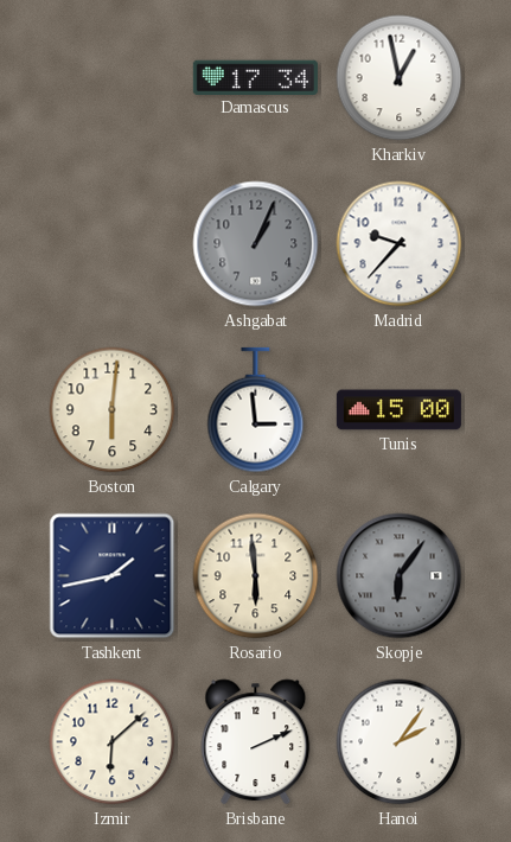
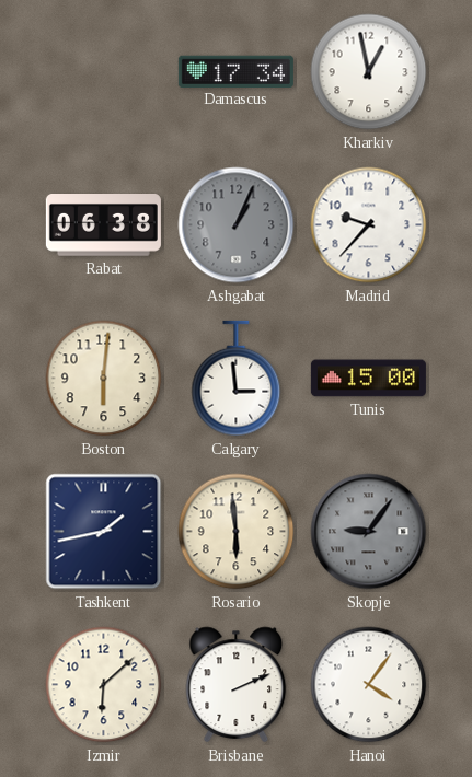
Rabat: none -> 06:38
Skopje: 6:06 -> 9:06
Hanoi: 2:06 -> 4:06
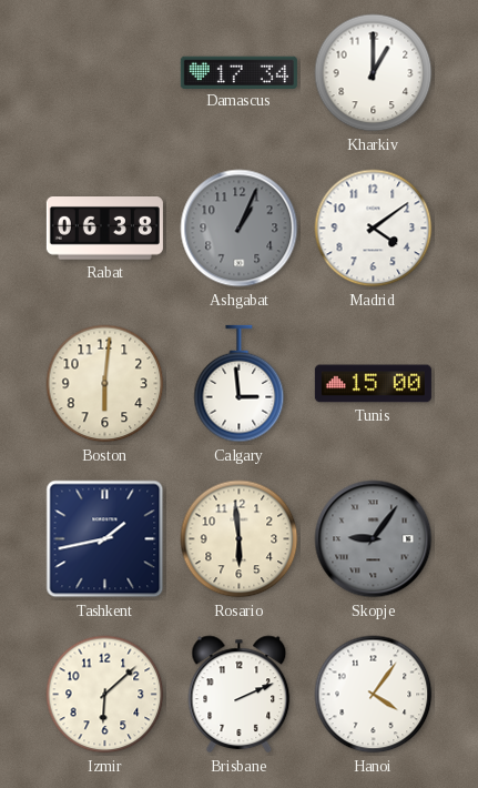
Kharkiv: 12:58 -> 1:00
Madrid: 9:37 -> 4:09
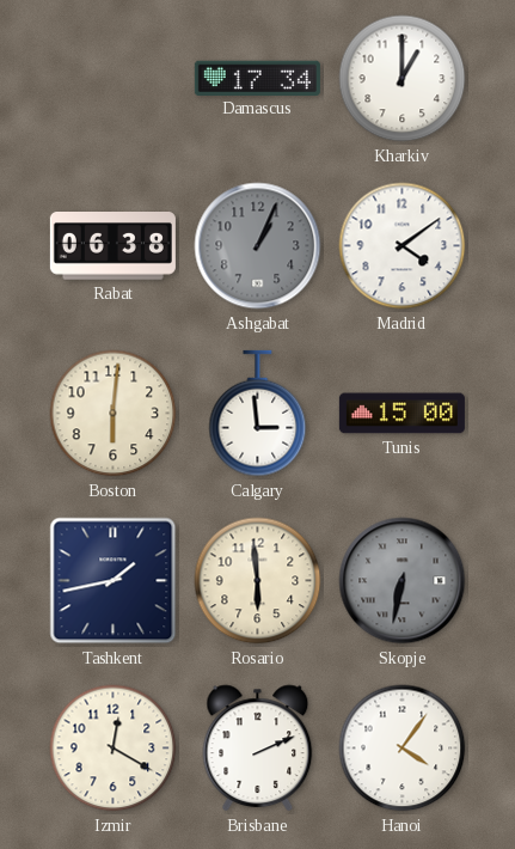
Skopje: 9:06 -> 6:32
Izmir: 6:08 -> 12:20
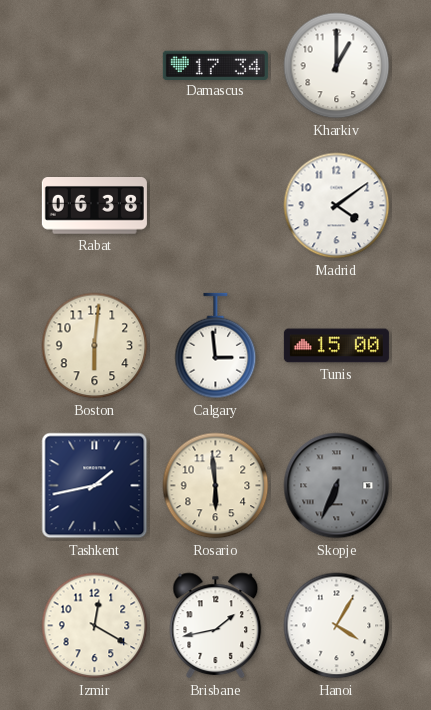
Ashgabat: 1:04 -> none
Skopje: 6:32 -> 6:34
Brisbane: 2:11 -> 1:43
Hanoi: 4:06 -> 4:05
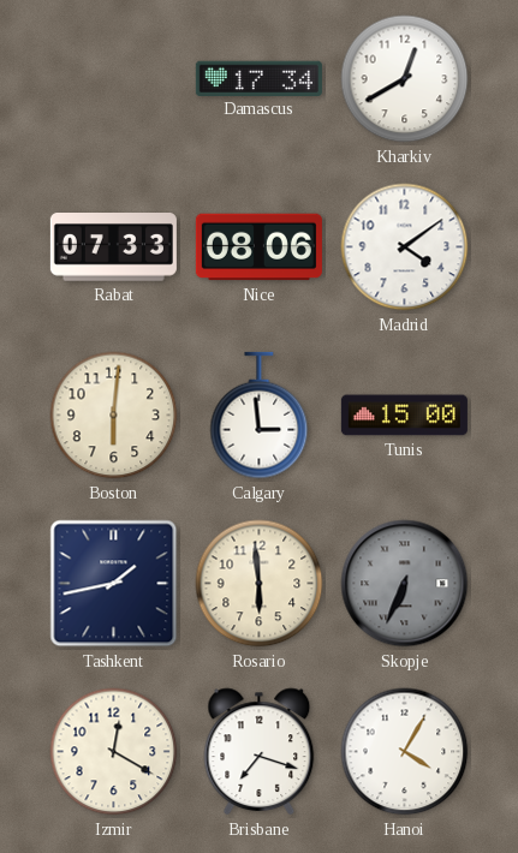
Kharkiv: 1:00 -> 12:40
Rabat: 06:38 -> 07:33
Nice: none -> 08:06
Brisbane: 1:43 -> 7:18
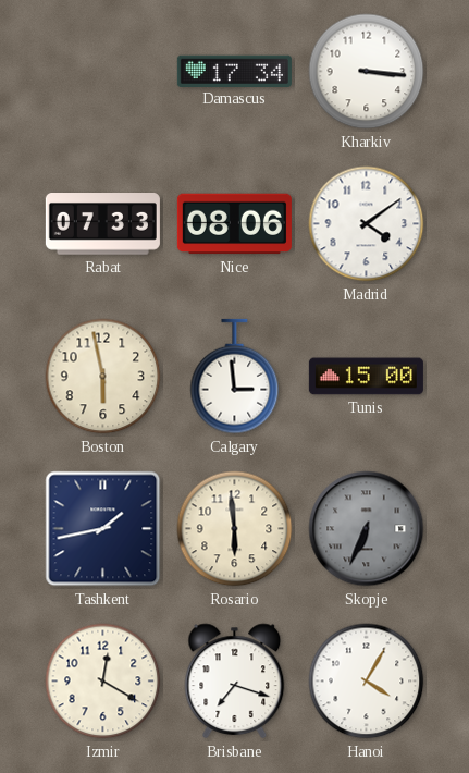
Kharkiv: 12:40 -> 3:16
Boston: 6:01 -> 5:58
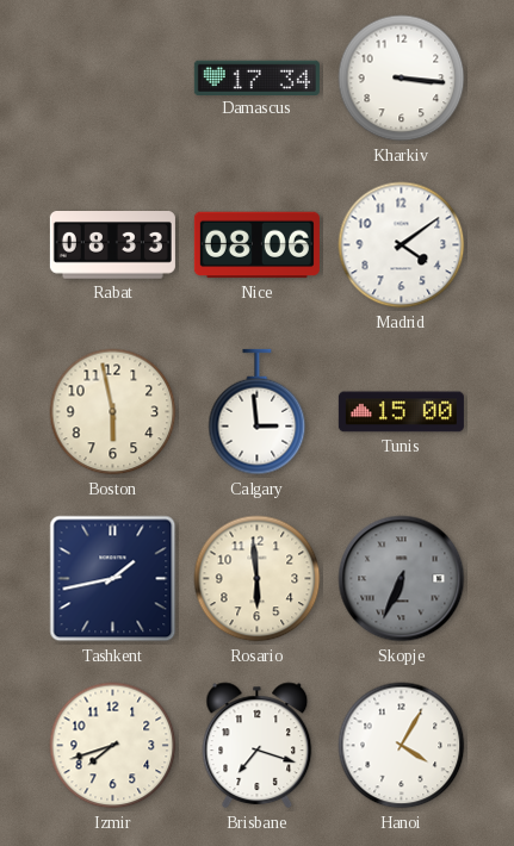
Rabat: 07:33 -> 08:33
Izmir: 12:20 -> 7:42
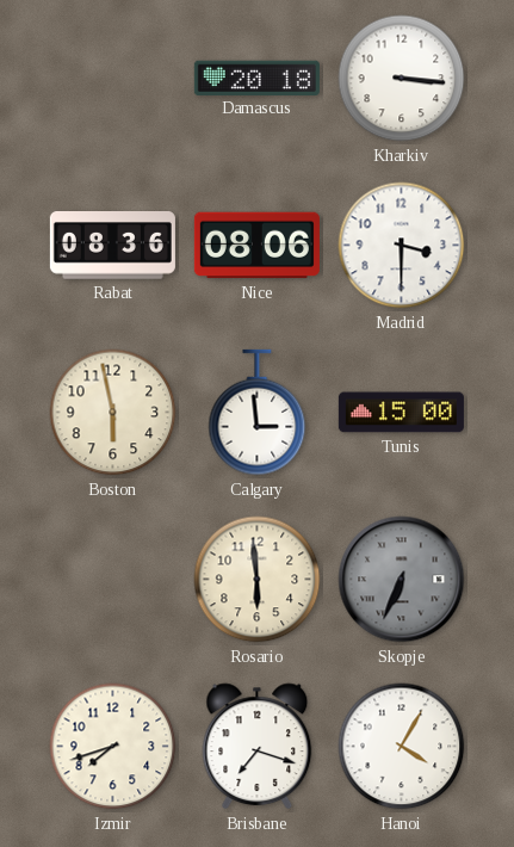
Damascus: 17:34 -> 20:18
Rabat: 08:33 -> 08:36
Madrid: 4:09 -> 3:30
Tashkent: 1:43 -> none
